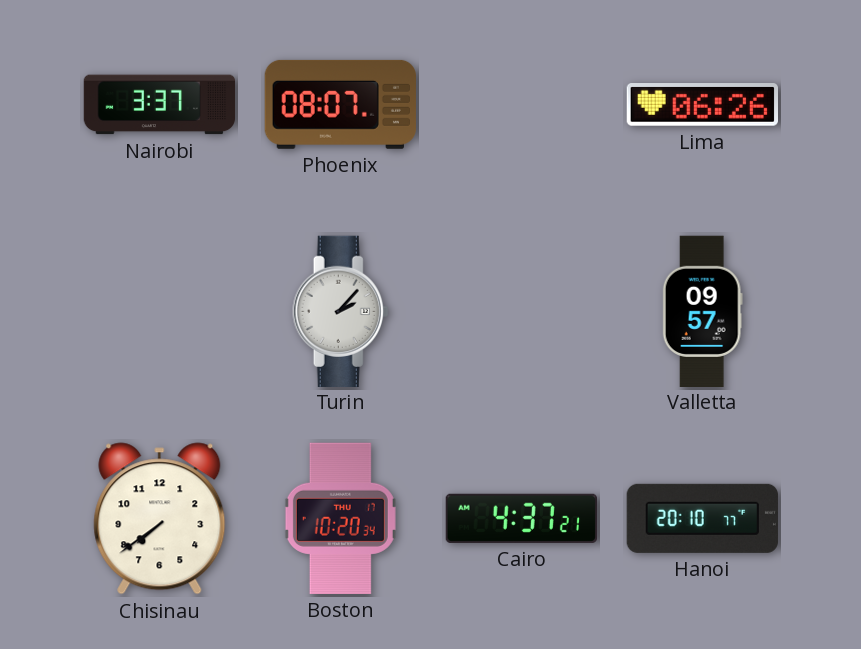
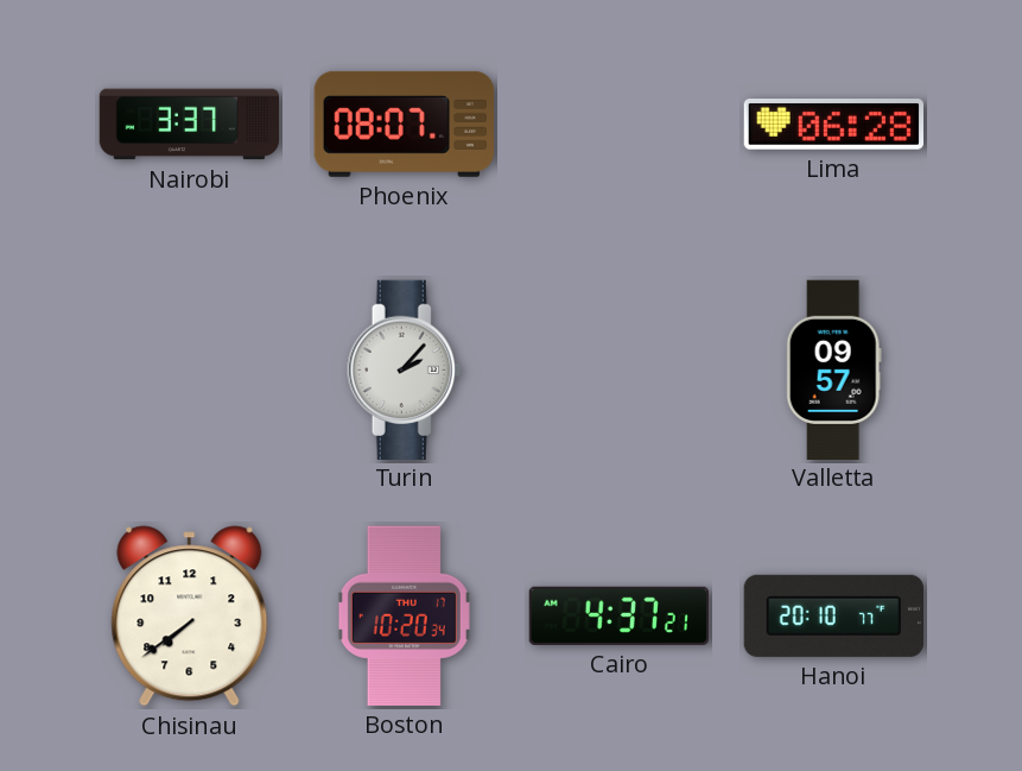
Lima: 06:26 -> 06:28
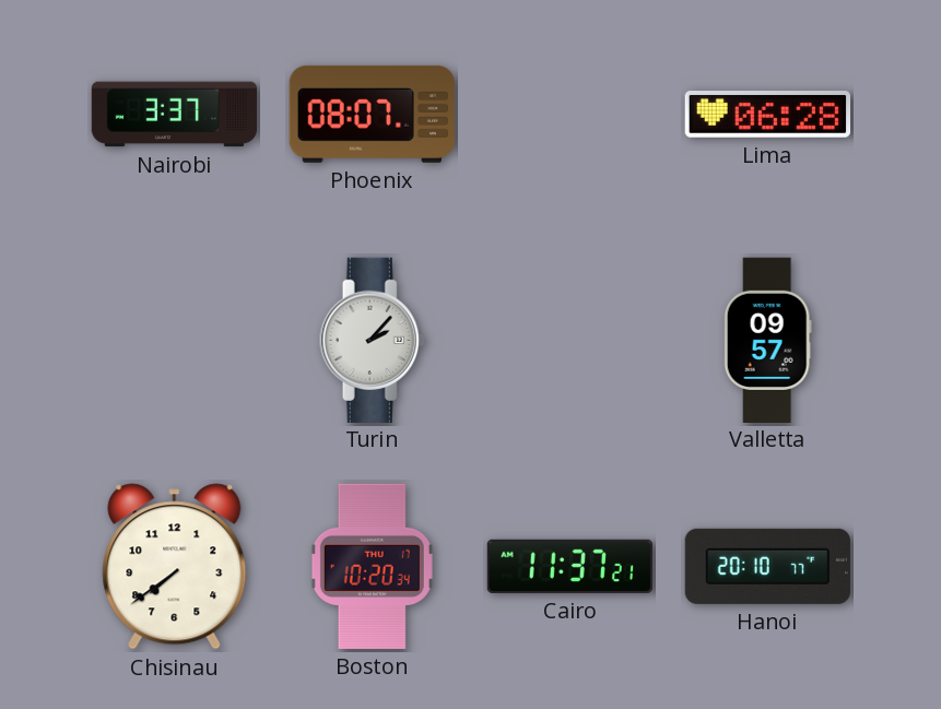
Cairo: 4:37 -> 11:37
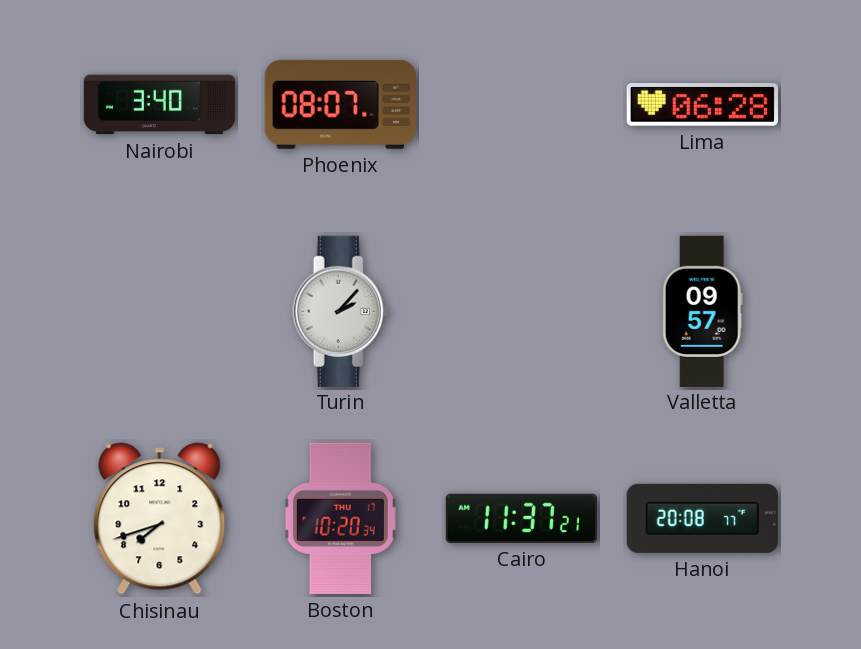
Nairobi: 3:37 -> 3:40
Chisinau: 7:39 -> 7:42
Hanoi: 20:10 -> 20:08
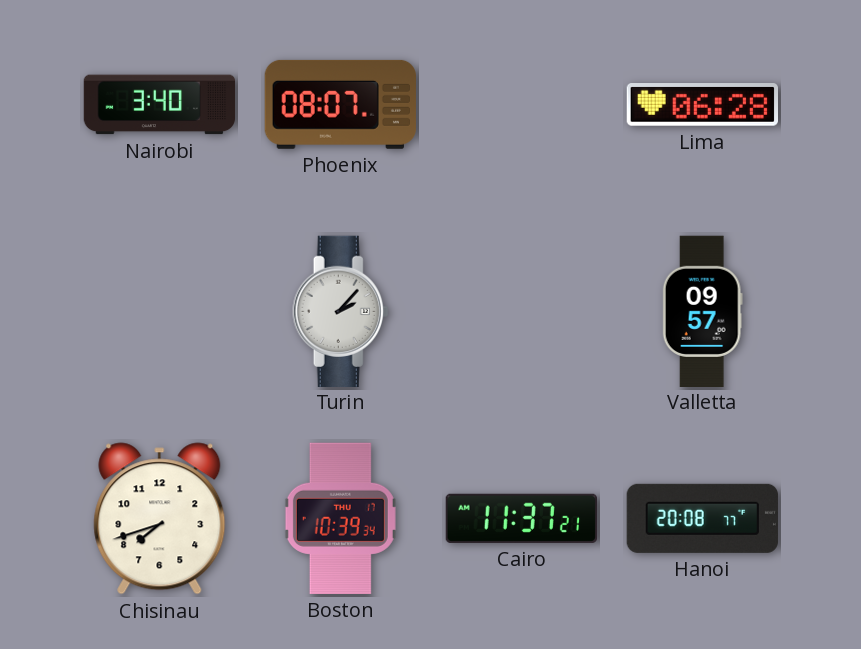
Boston: 10:20 -> 10:39
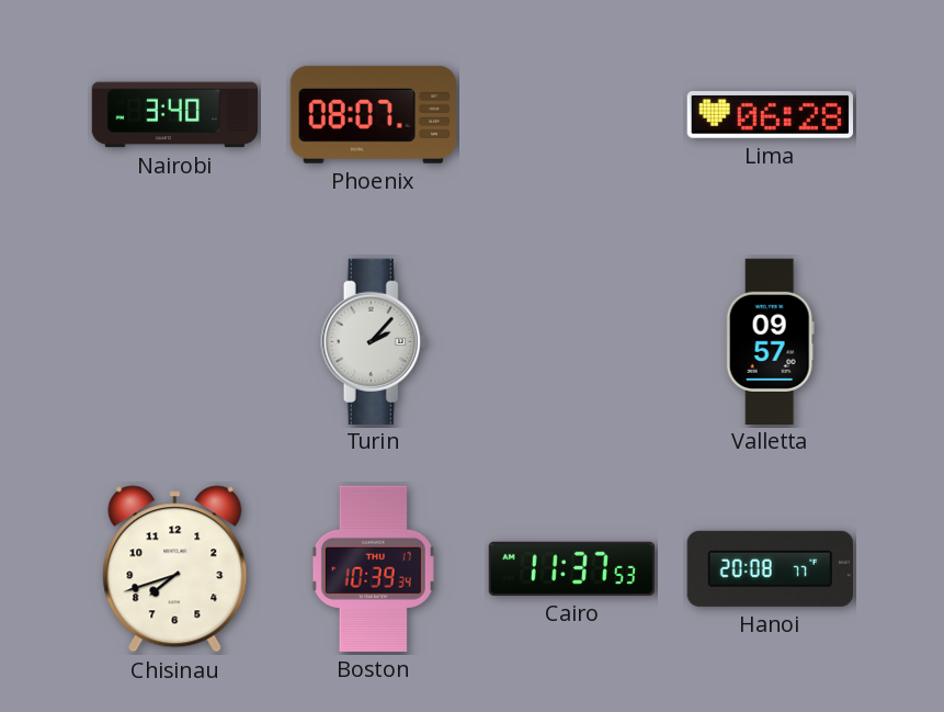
Cairo: 11:37:21 -> 11:37:53
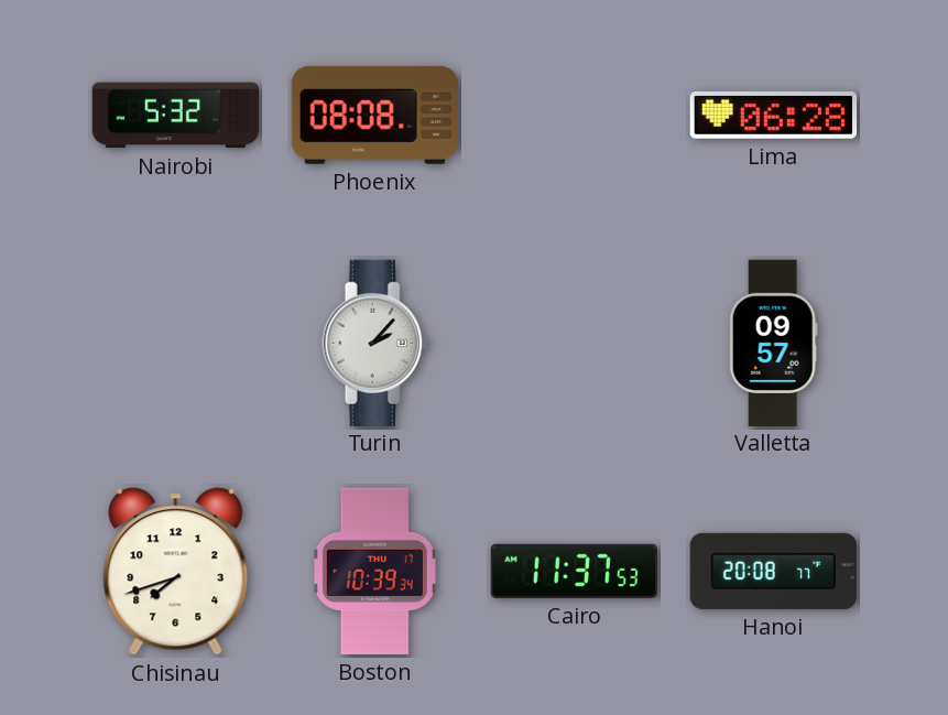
Nairobi: 3:40 -> 5:32
Phoenix: 08:07 -> 08:08
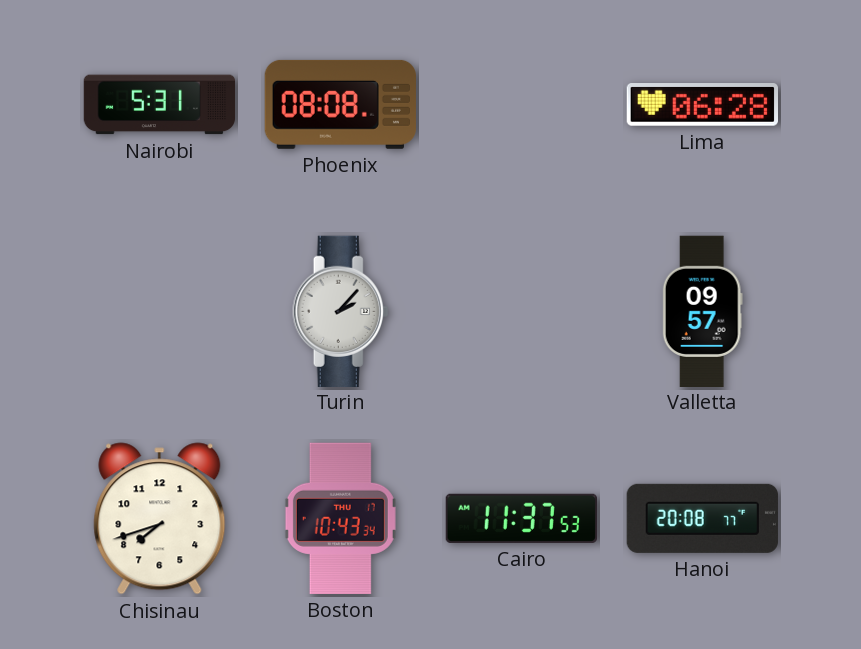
Nairobi: 5:32 -> 5:31
Boston: 10:39 -> 10:43
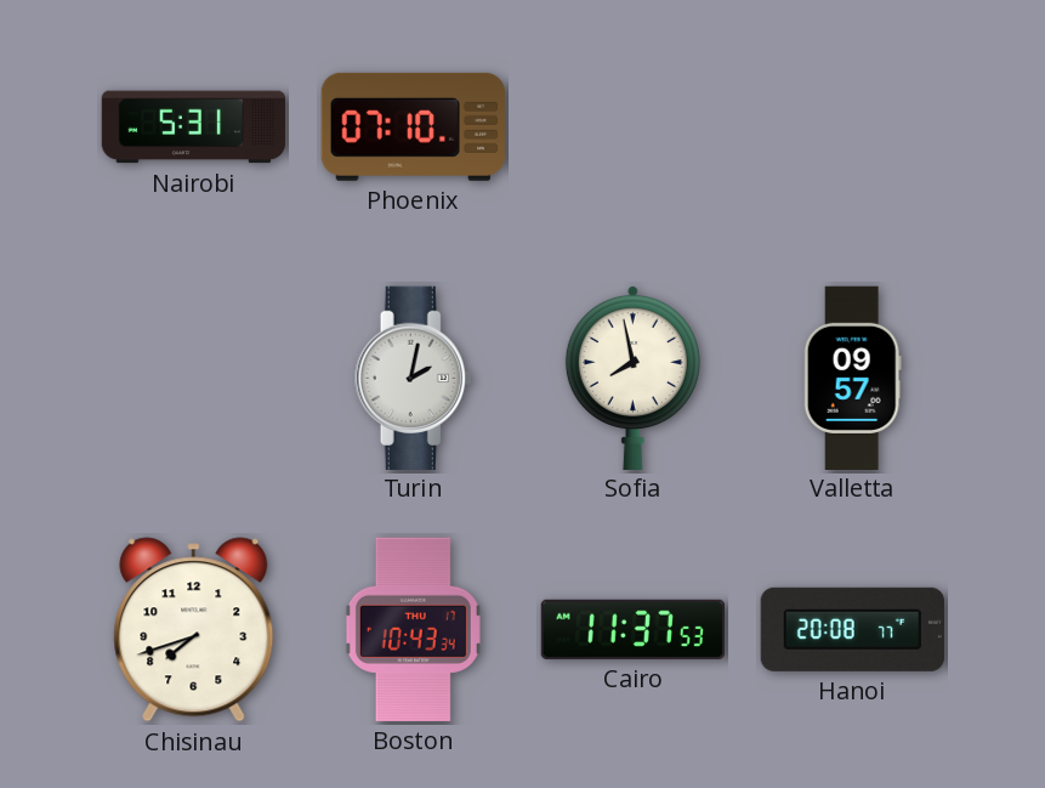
Phoenix: 08:08 -> 07:10
Lima: 06:28 -> none
Turin: 2:07 -> 2:02
Sofia: none -> 7:58
